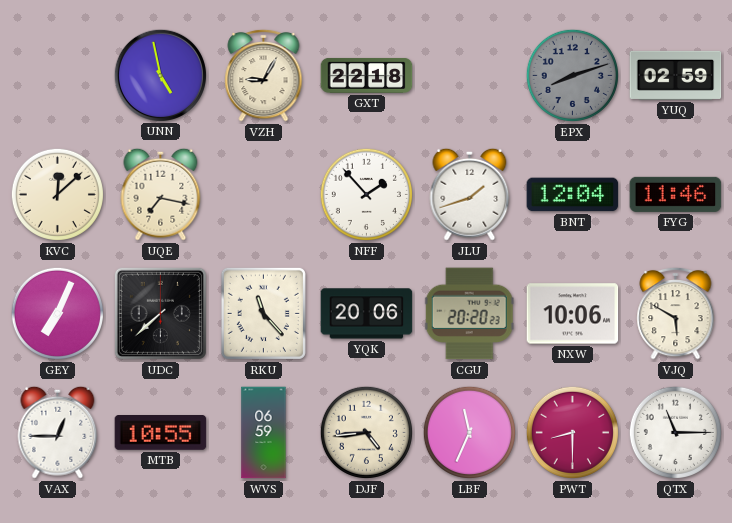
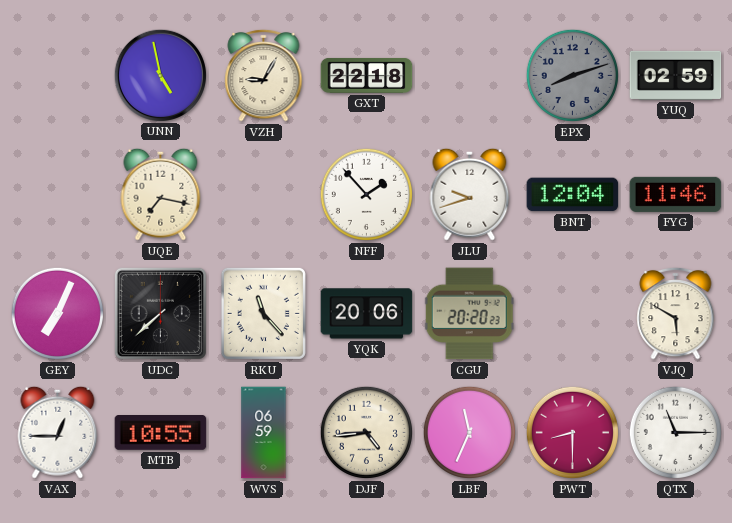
KVC: 12:08 -> none
JLU: 1:42 -> 9:42
NXW: 10:06 -> none
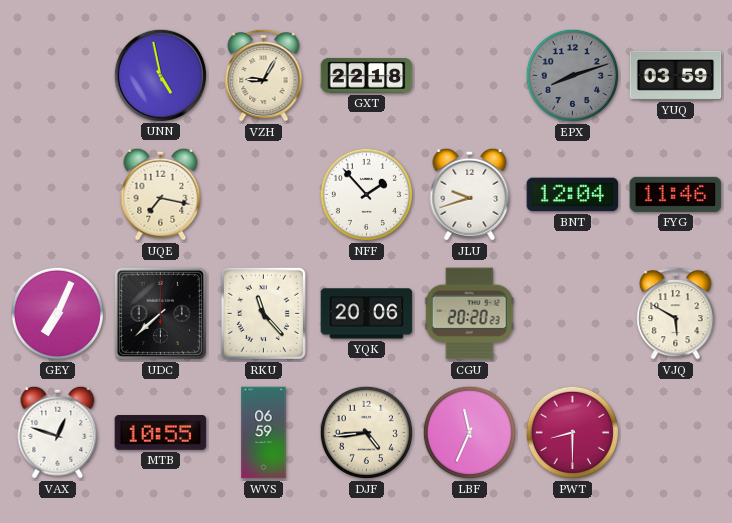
YUQ: 02:59 -> 03:59
VAX: 12:45 -> 12:48
QTX: 11:15 -> none
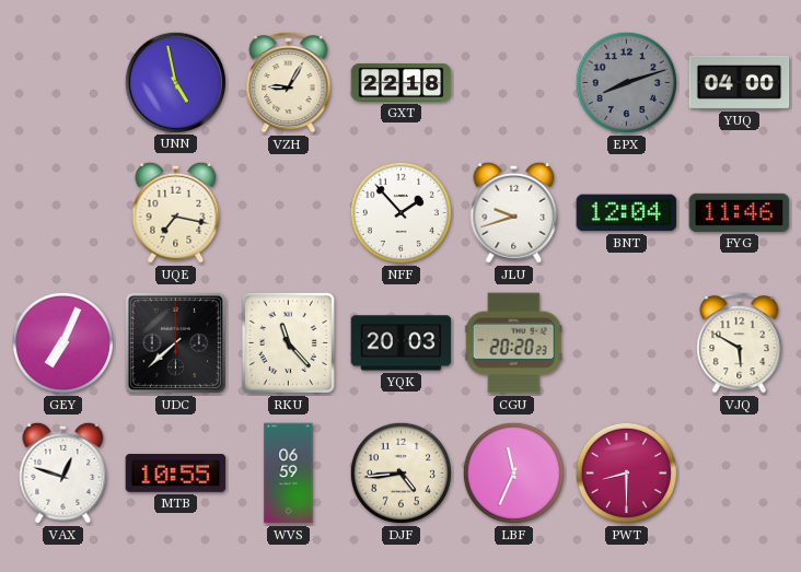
YUQ: 03:59 -> 04:00
YQK: 20:06 -> 20:03
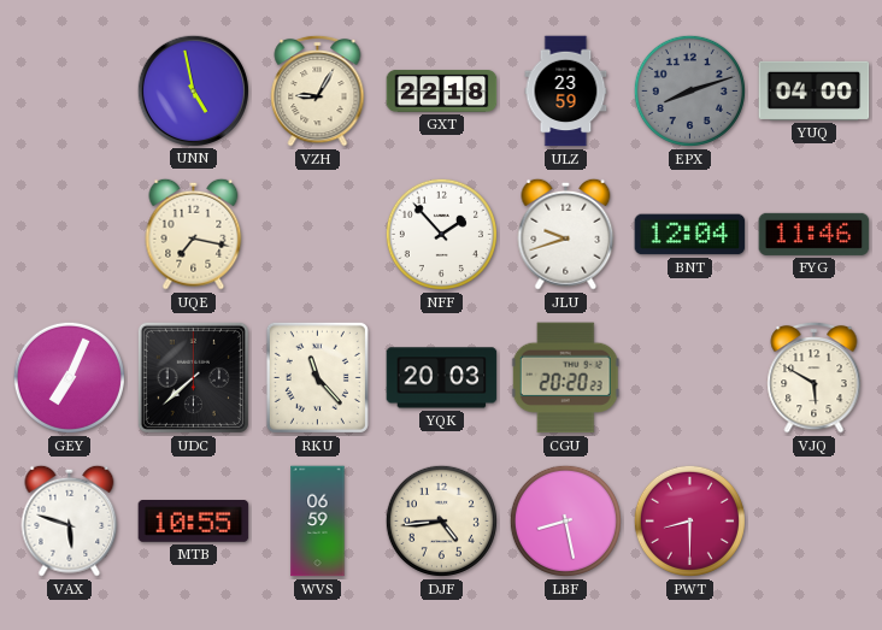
ULZ: none -> 23:59
VAX: 12:48 -> 5:48
LBF: 11:34 -> 8:28
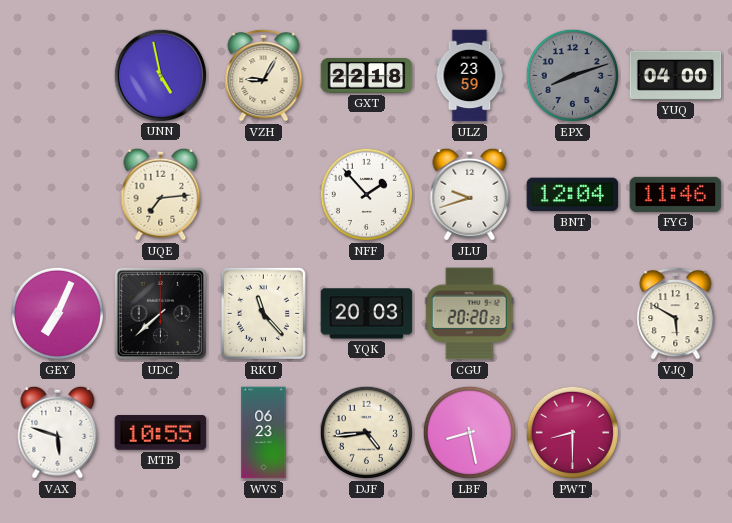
UQE: 7:17 -> 7:14
WVS: 06:59 -> 06:23
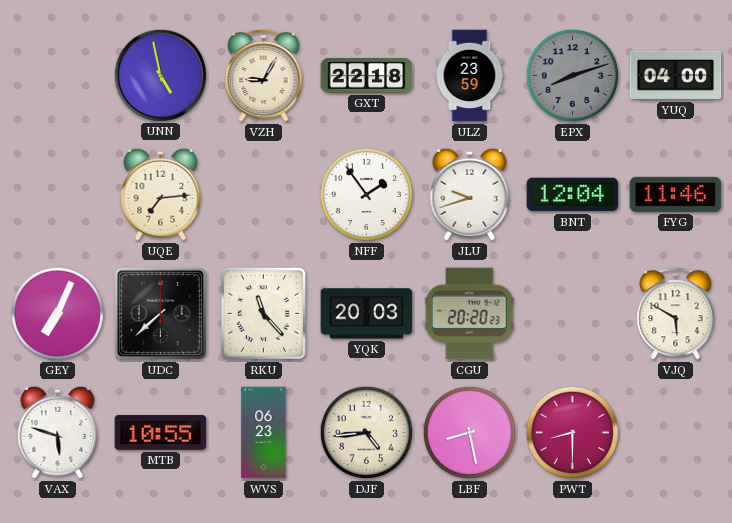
NFF: 1:53 -> 1:54
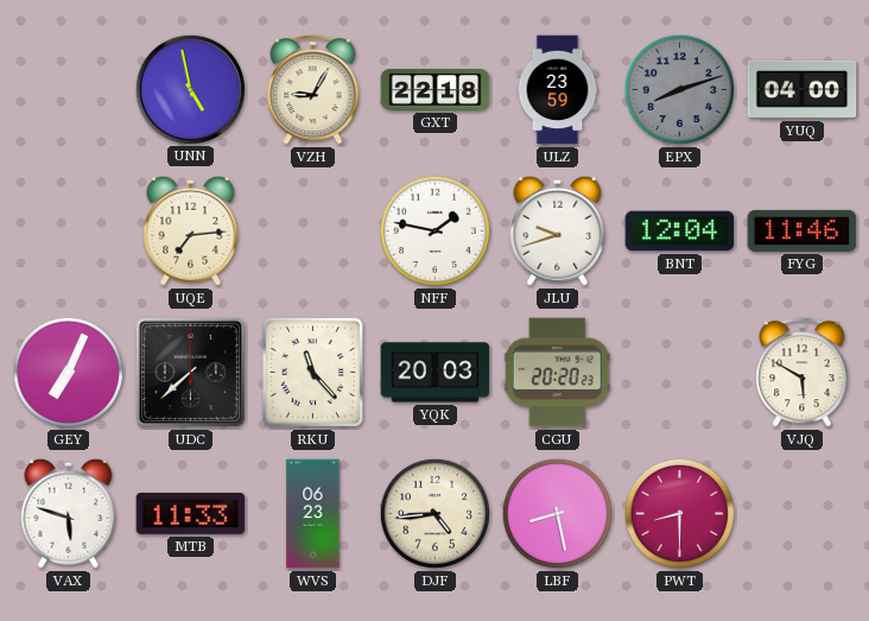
NFF: 1:54 -> 1:47
MTB: 10:55 -> 11:33
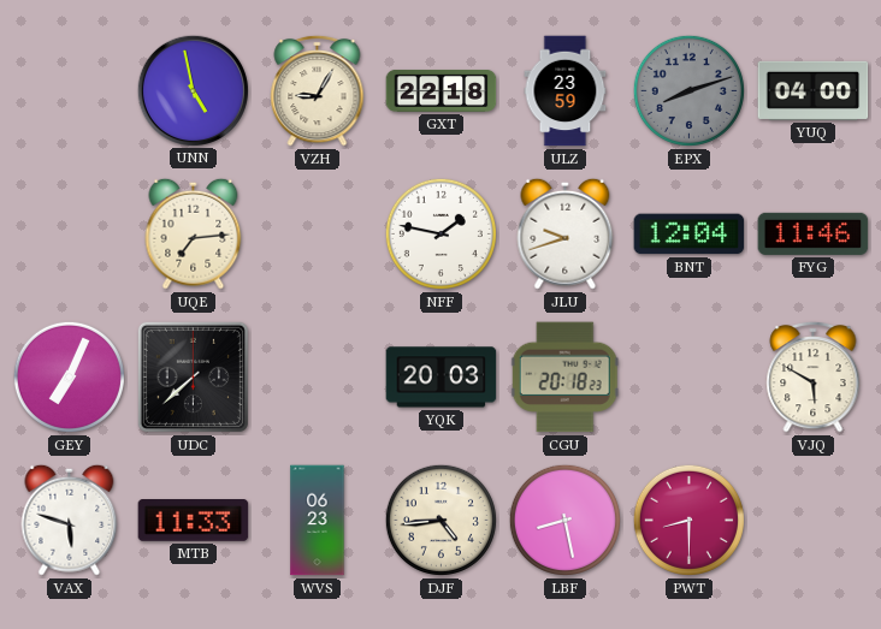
RKU: 11:23 -> none
CGU: 20:20 -> 20:18
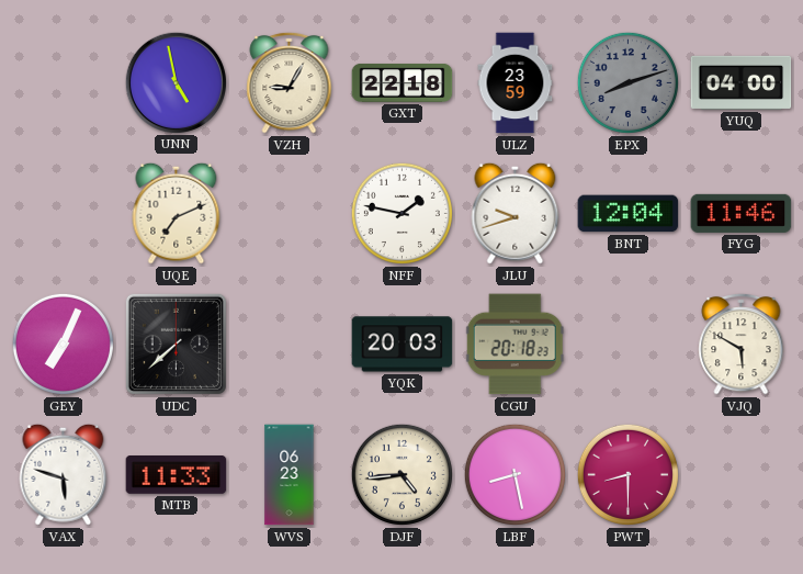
UQE: 7:14 -> 7:11
